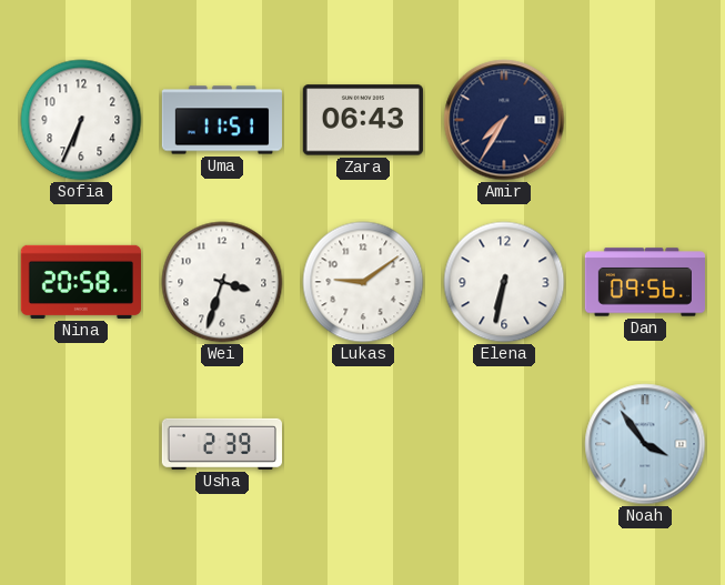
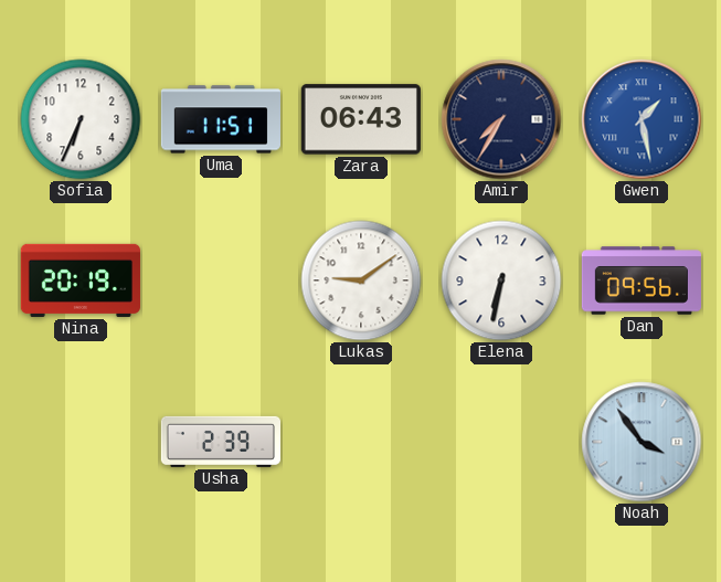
Gwen: none -> 1:28
Nina: 20:58 -> 20:19
Wei: 3:33 -> none
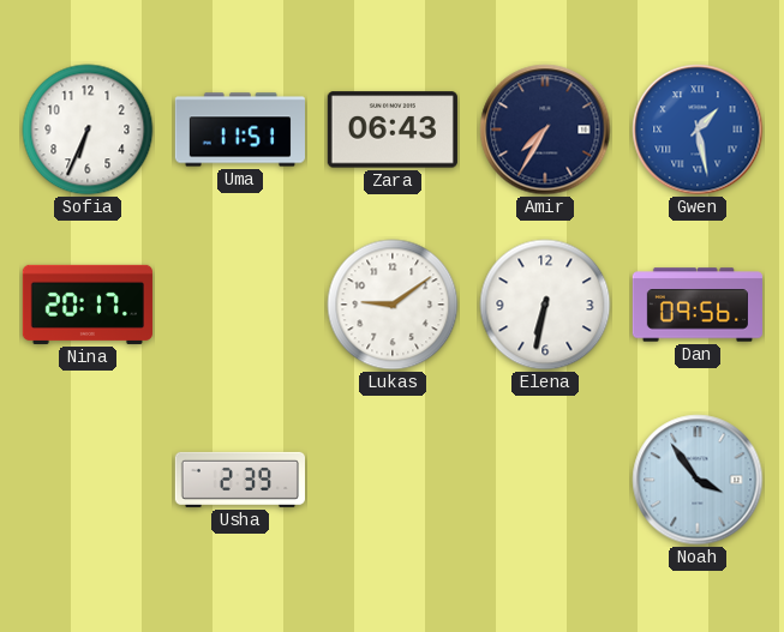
Nina: 20:19 -> 20:17
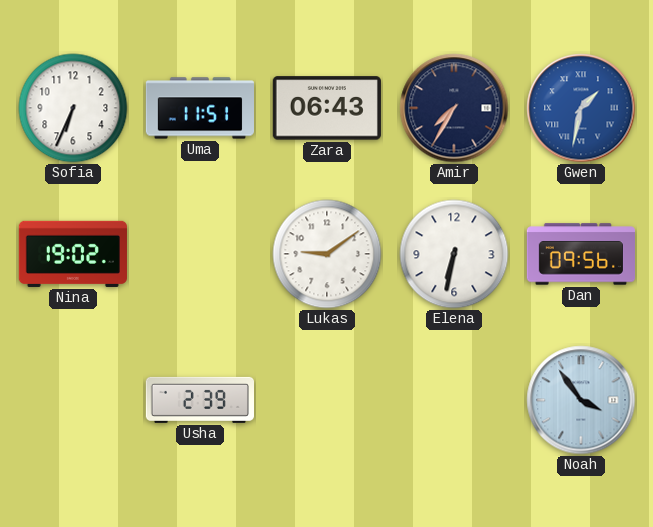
Gwen: 1:28 -> 1:32
Nina: 20:17 -> 19:02
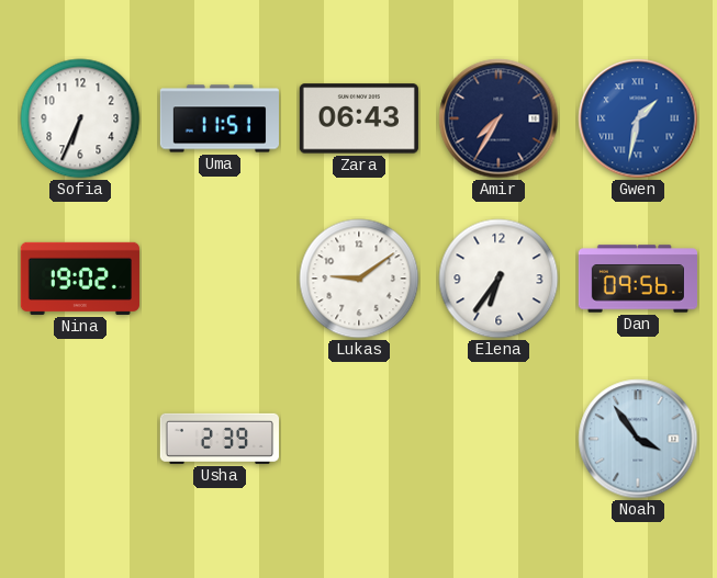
Elena: 6:32 -> 6:36
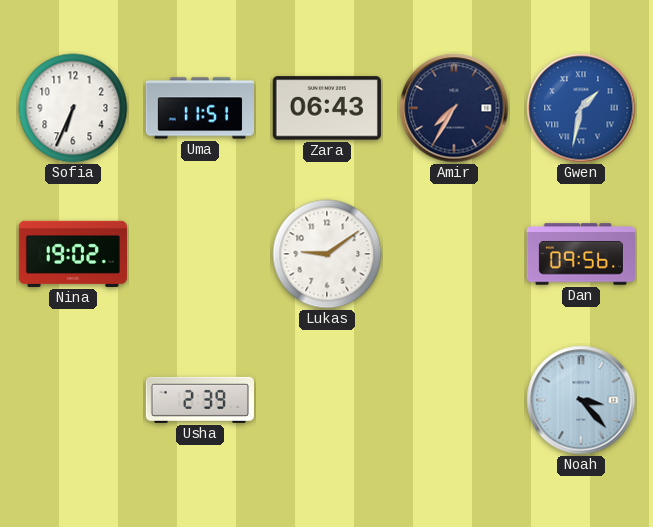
Elena: 6:36 -> none
Noah: 3:54 -> 3:23
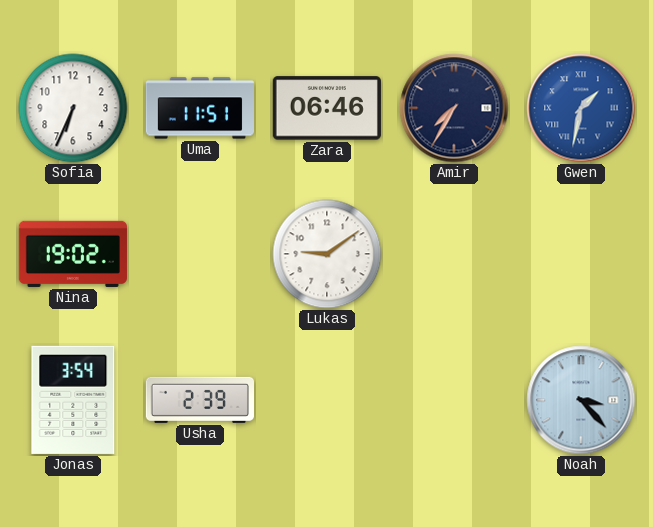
Zara: 06:43 -> 06:46
Dan: 09:56 -> none
Jonas: none -> 3:54
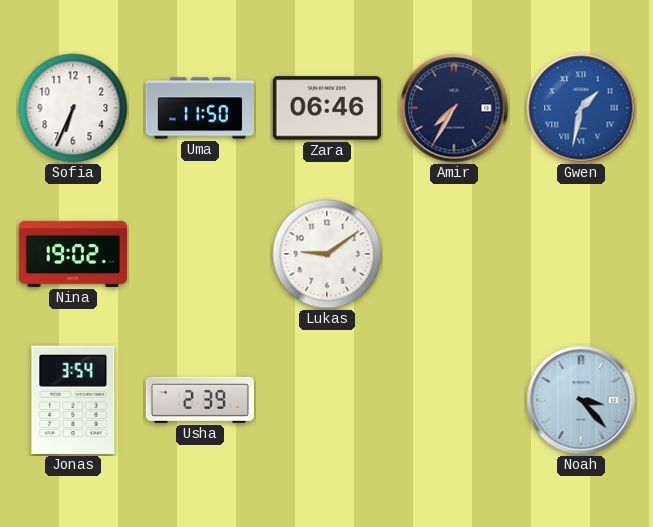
Uma: 11:51 -> 11:50
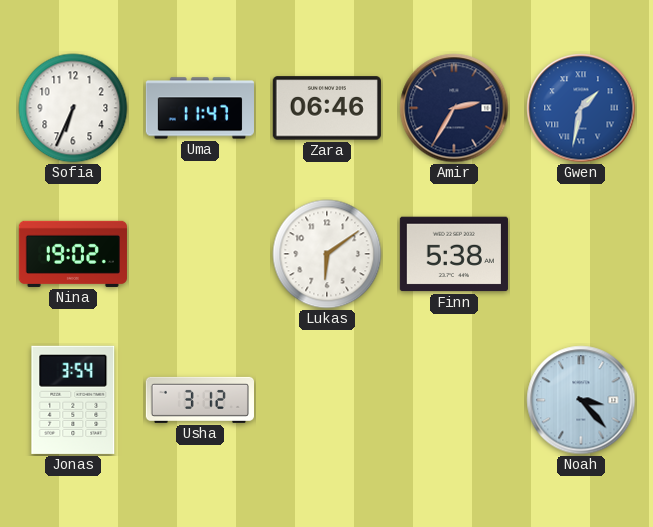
Uma: 11:50 -> 11:47
Amir: 7:35 -> 2:35
Lukas: 9:09 -> 6:09
Finn: none -> 5:38
Usha: 2:39 -> 3:12
